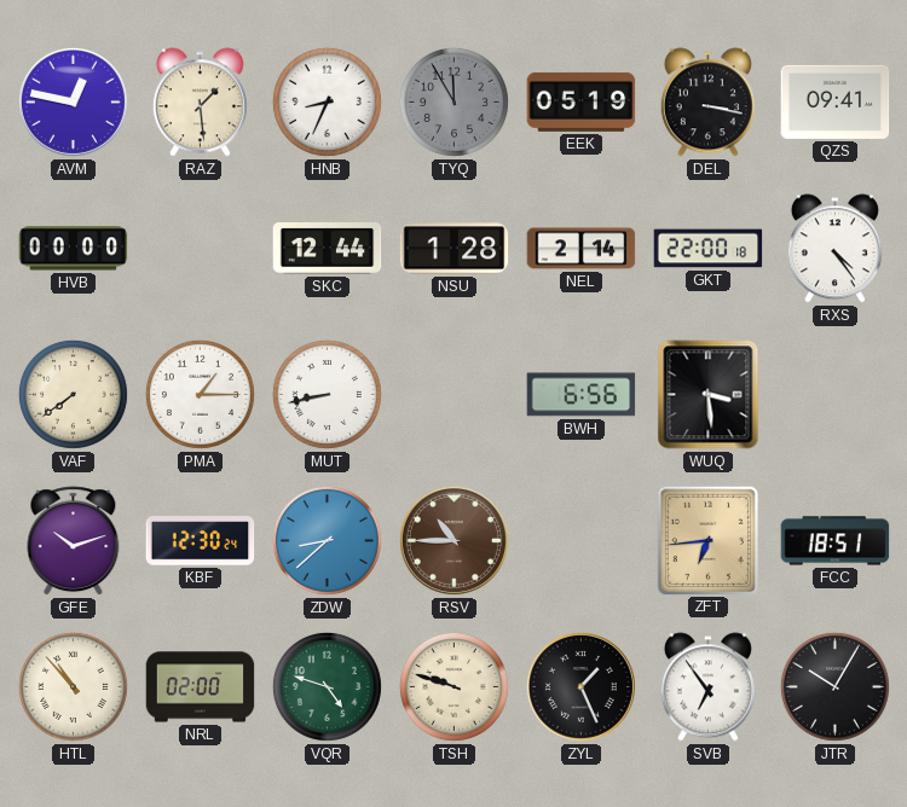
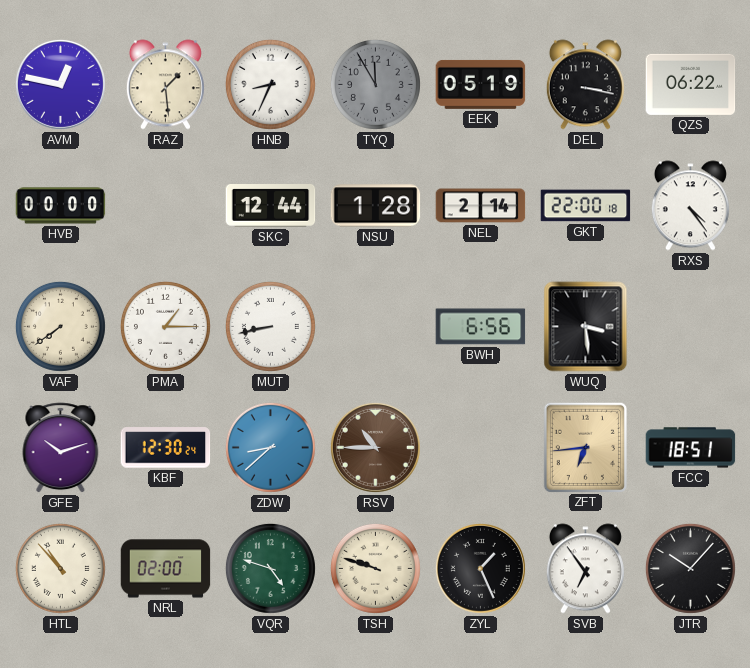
QZS: 09:41 -> 06:22
JTR: 10:05 -> 10:07
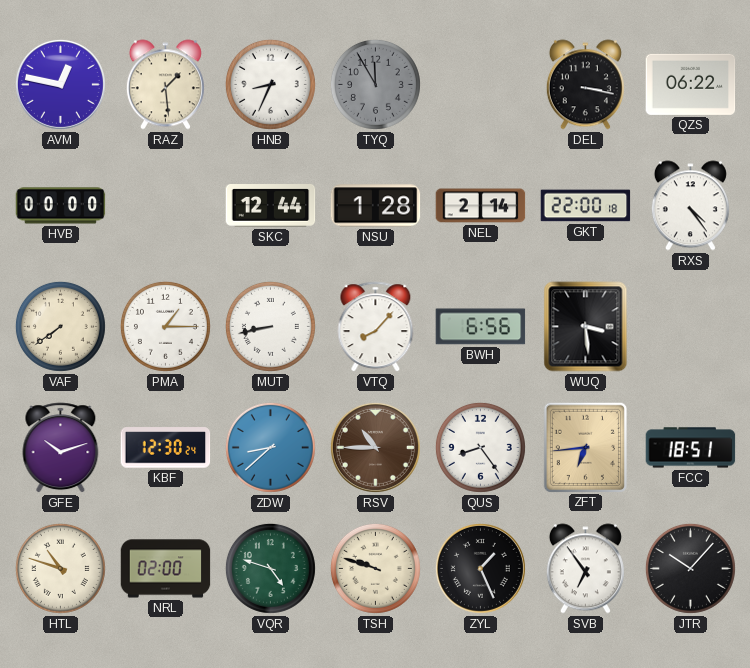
EEK: 05:19 -> none
VTQ: none -> 8:07
QUS: none -> 8:24
HTL: 10:53 -> 10:48
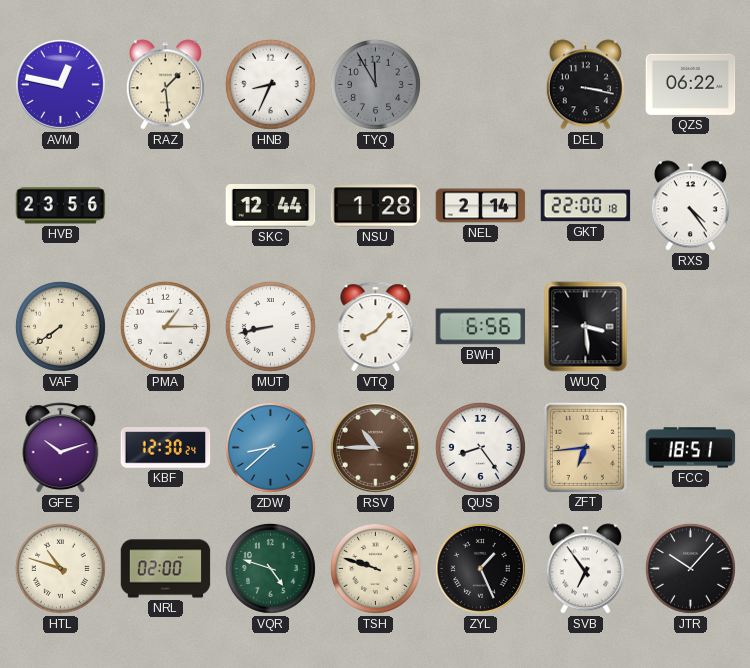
HVB: 00:00 -> 23:56
